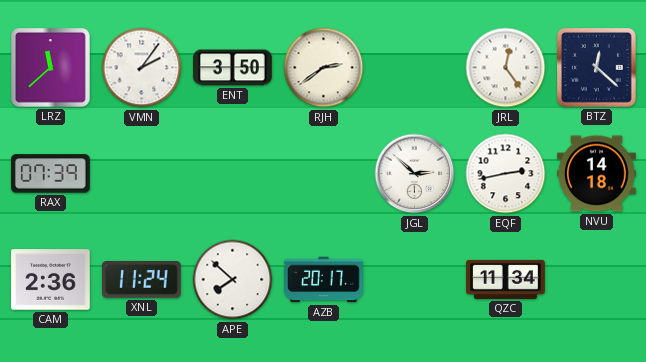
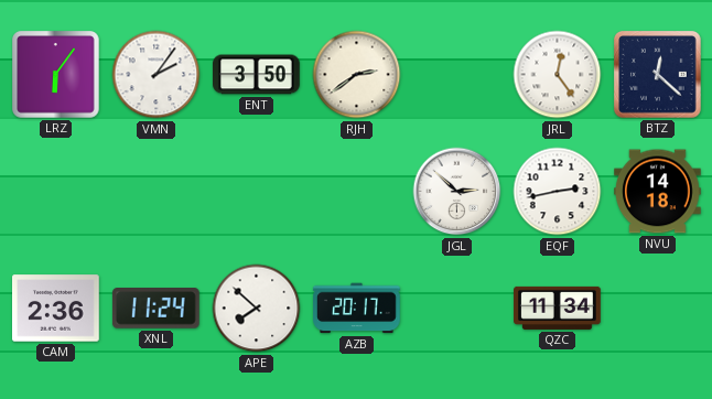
LRZ: 11:38 -> 6:06
RAX: 07:39 -> none
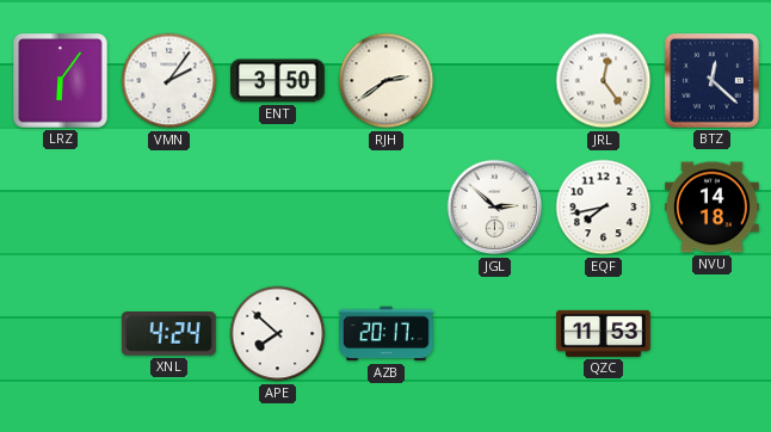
EQF: 2:43 -> 7:43
CAM: 2:36 -> none
XNL: 11:24 -> 4:24
QZC: 11:34 -> 11:53
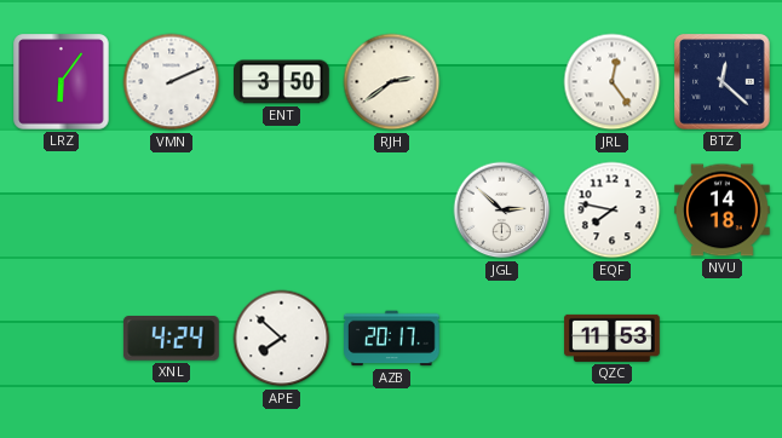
VMN: 2:06 -> 2:11
EQF: 7:43 -> 7:47
